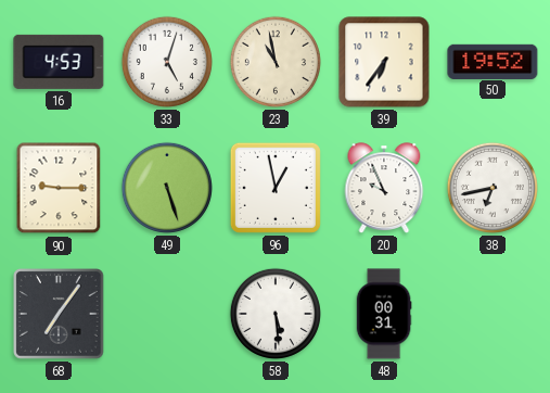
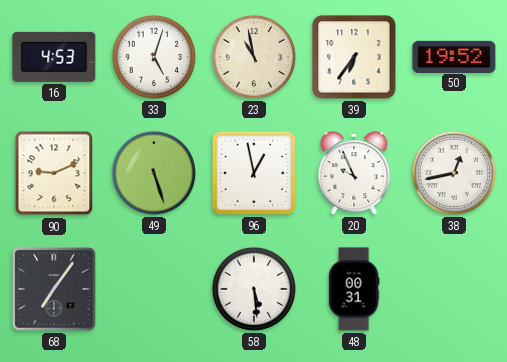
90: 9:15 -> 9:11
38: 6:43 -> 12:43
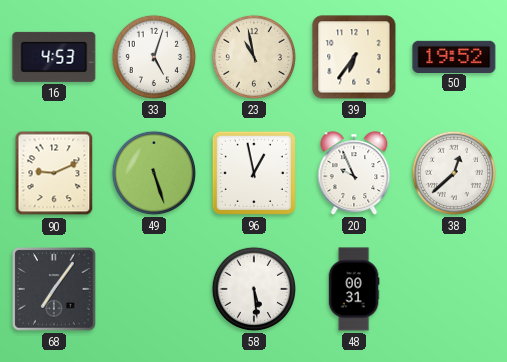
38: 12:43 -> 12:38
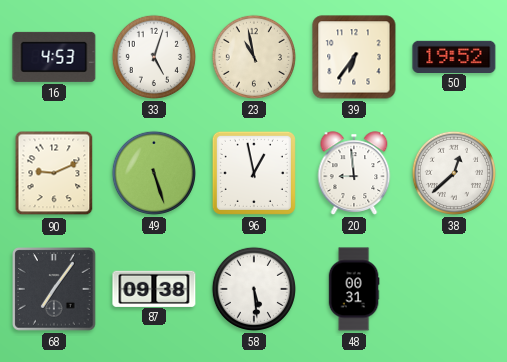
20: 9:56 -> 8:59
87: none -> 09:38
